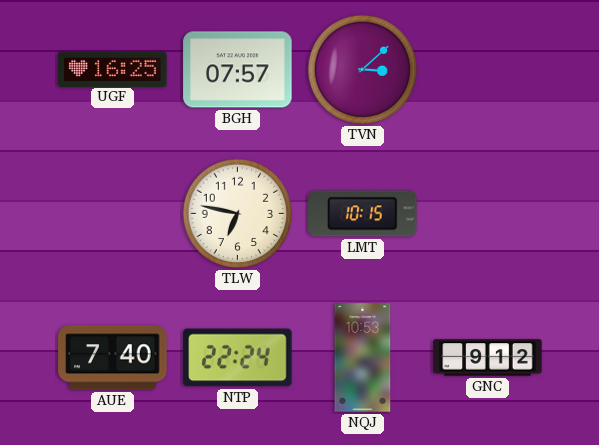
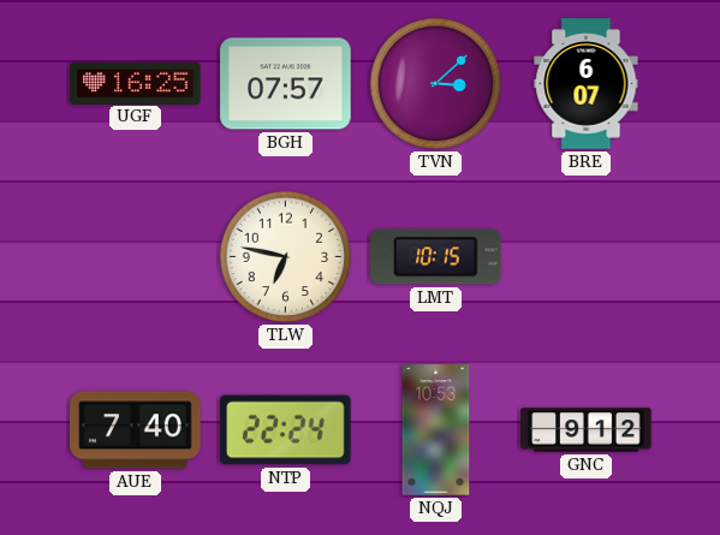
BRE: none -> 6:07
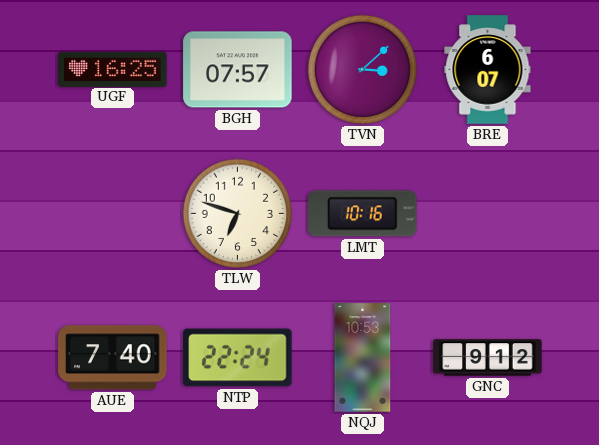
TLW: 6:47 -> 6:48
LMT: 10:15 -> 10:16
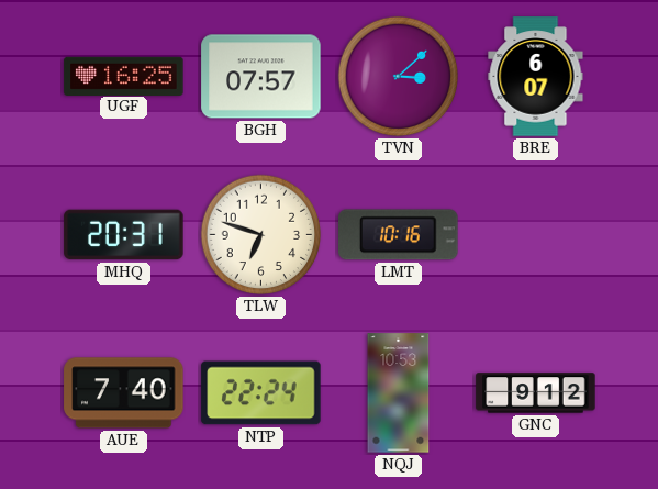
MHQ: none -> 20:31
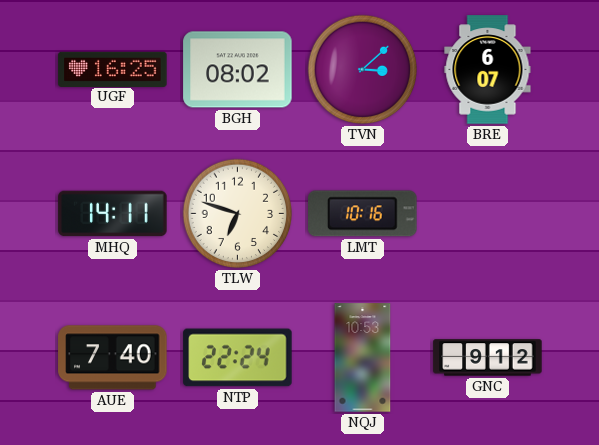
BGH: 07:57 -> 08:02
MHQ: 20:31 -> 14:11
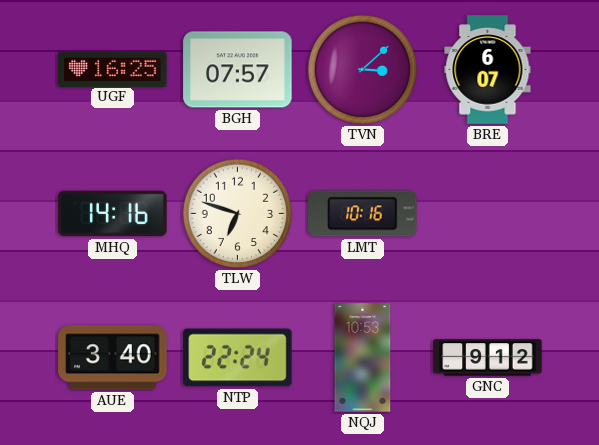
BGH: 08:02 -> 07:57
MHQ: 14:11 -> 14:16
AUE: 7:40 -> 3:40
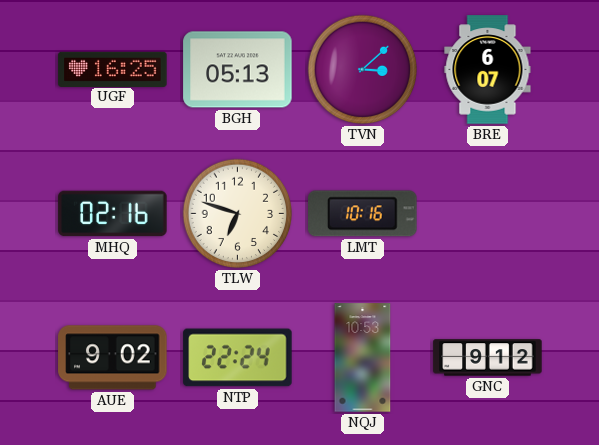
BGH: 07:57 -> 05:13
MHQ: 14:16 -> 02:16
AUE: 3:40 -> 9:02
